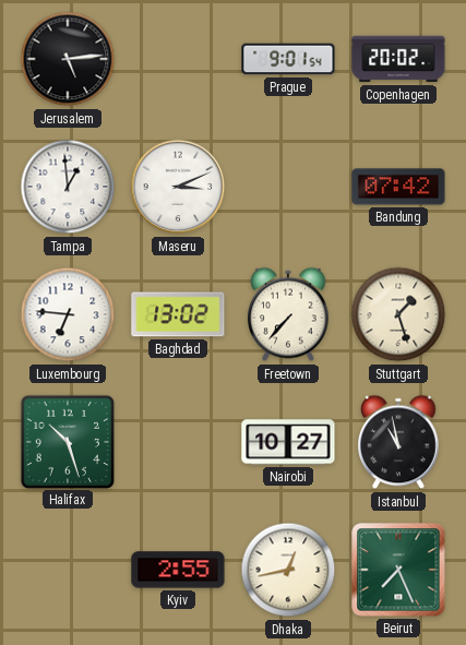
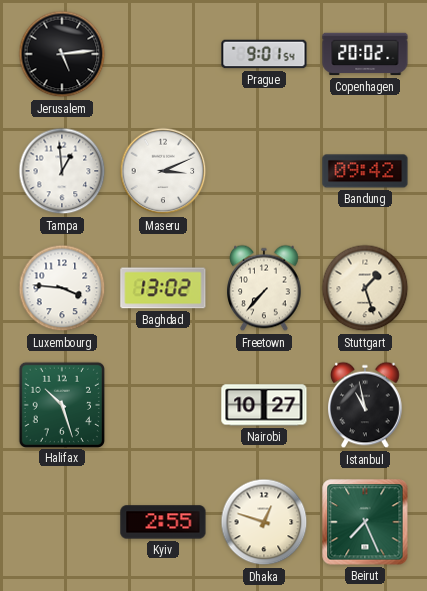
Bandung: 07:42 -> 09:42
Luxembourg: 6:46 -> 3:46
Dhaka: 12:43 -> 12:48
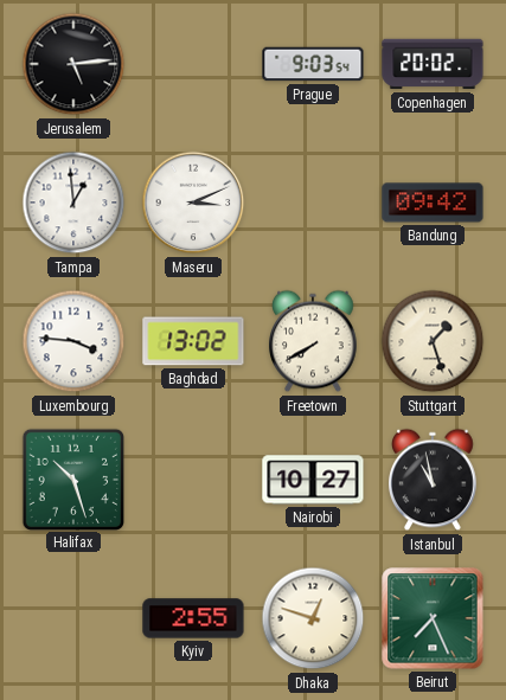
Prague: 9:01 -> 9:03
Freetown: 7:37 -> 7:40
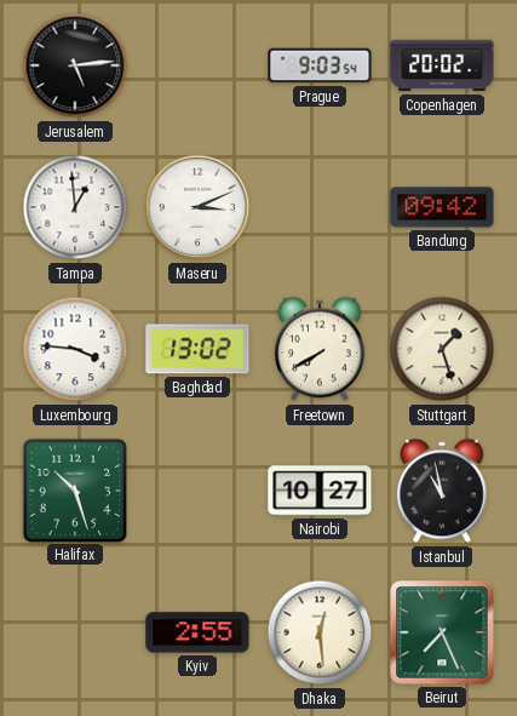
Dhaka: 12:48 -> 12:29
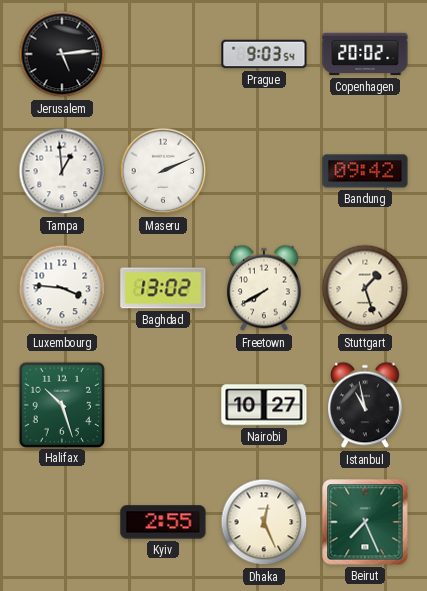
Maseru: 3:11 -> 2:11
Dhaka: 12:29 -> 12:26
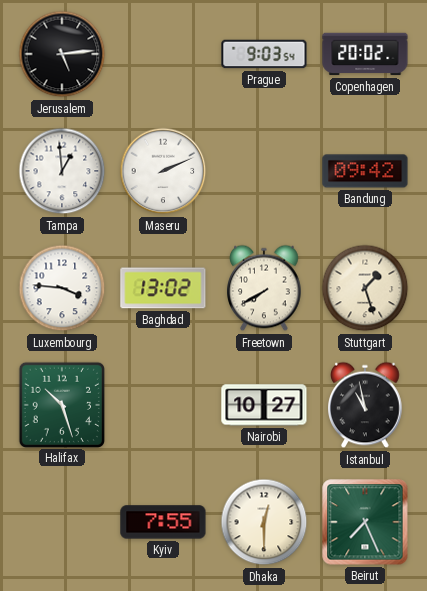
Kyiv: 2:55 -> 7:55
Dhaka: 12:26 -> 12:30
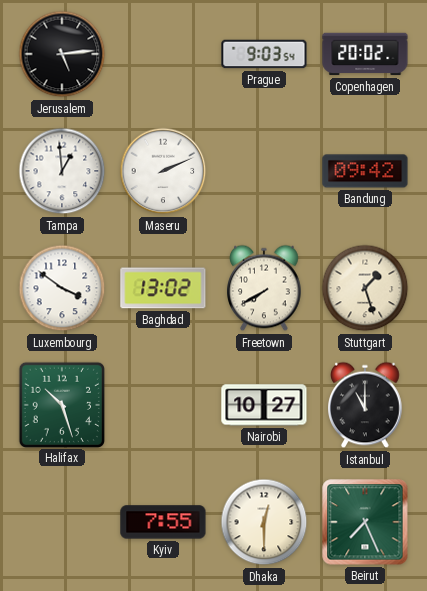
Luxembourg: 3:46 -> 3:51
Istanbul: 10:58 -> 11:00
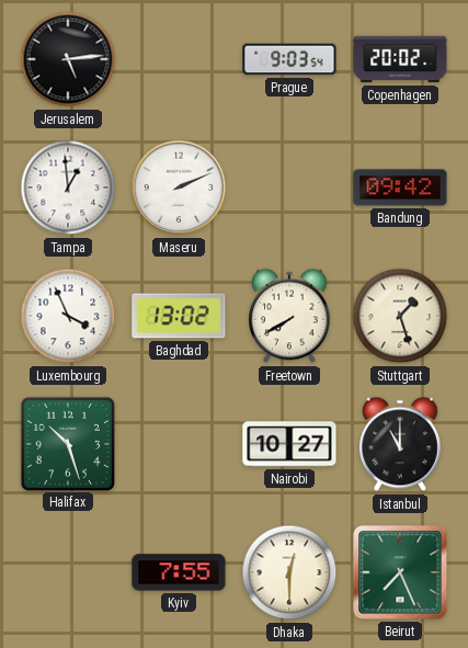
Luxembourg: 3:51 -> 3:56
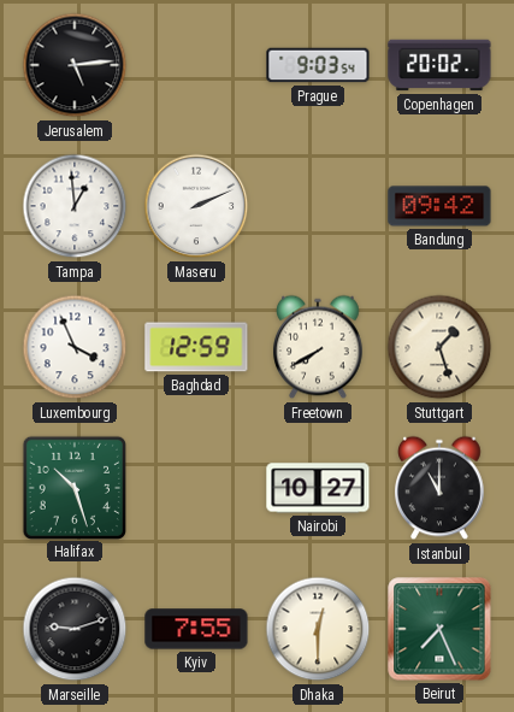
Baghdad: 13:02 -> 12:59
Marseille: none -> 9:12
